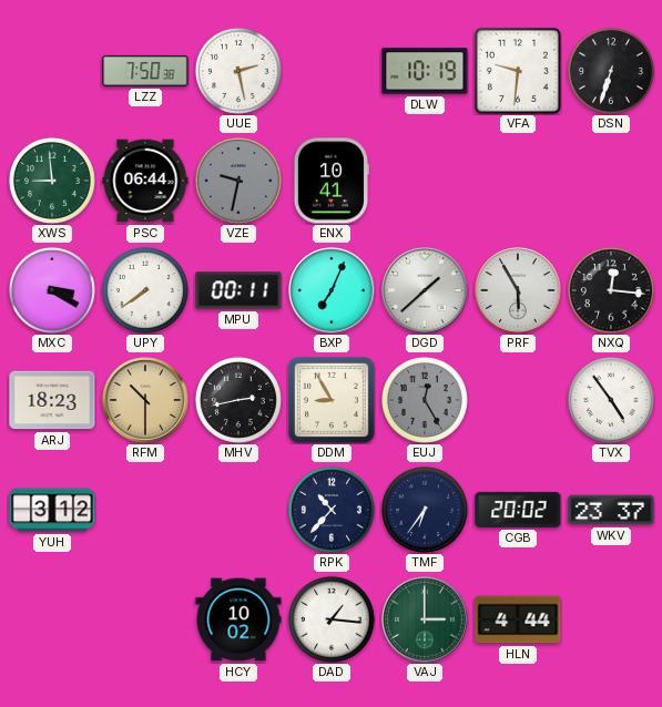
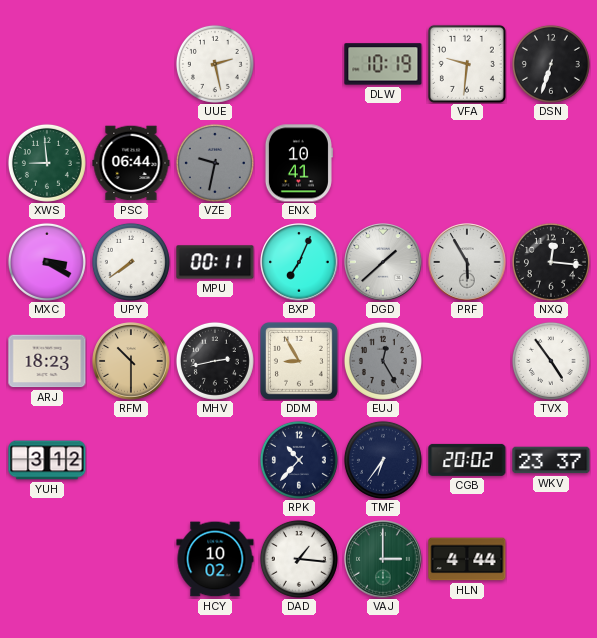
LZZ: 7:50 -> none
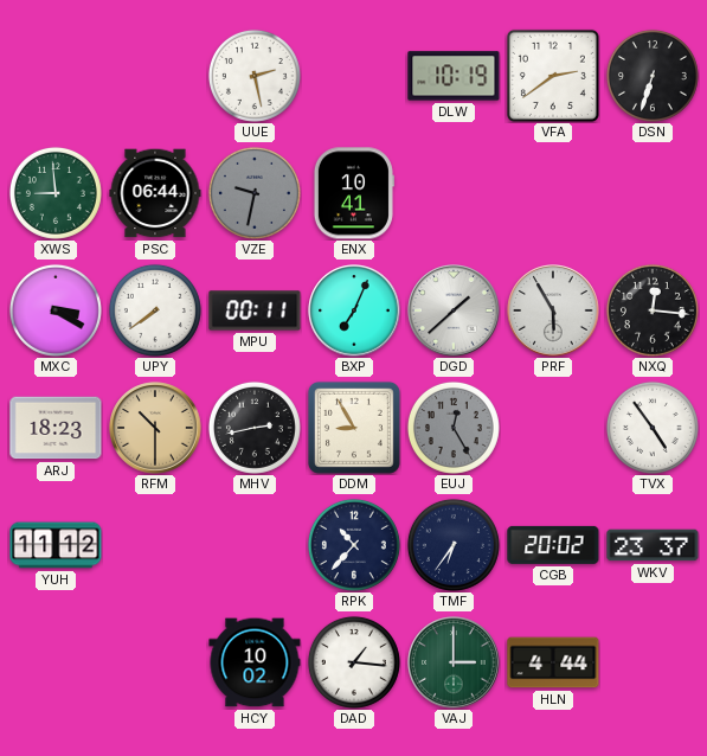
VFA: 9:31 -> 2:39
YUH: 3:12 -> 11:12
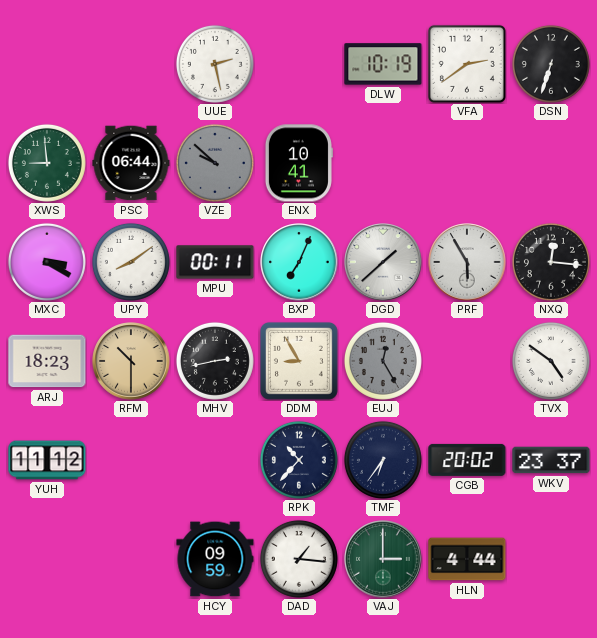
VZE: 9:32 -> 9:52
UPY: 7:39 -> 8:09
TVX: 4:54 -> 4:51
HCY: 10:02 -> 09:59
